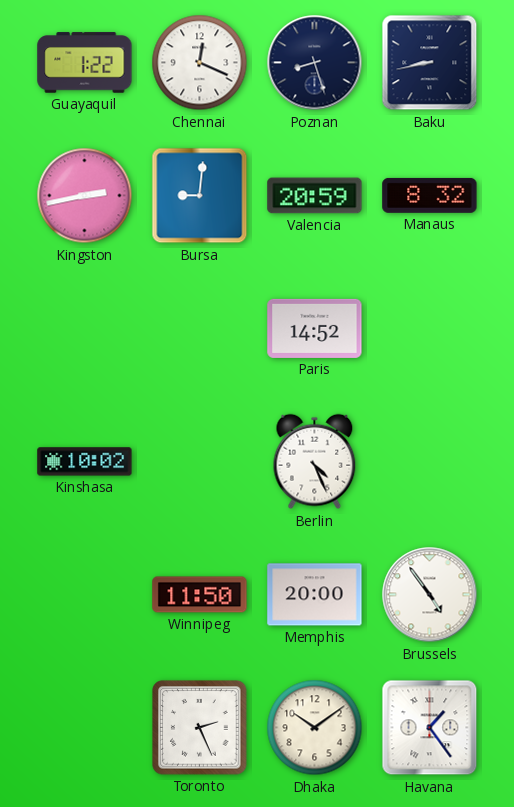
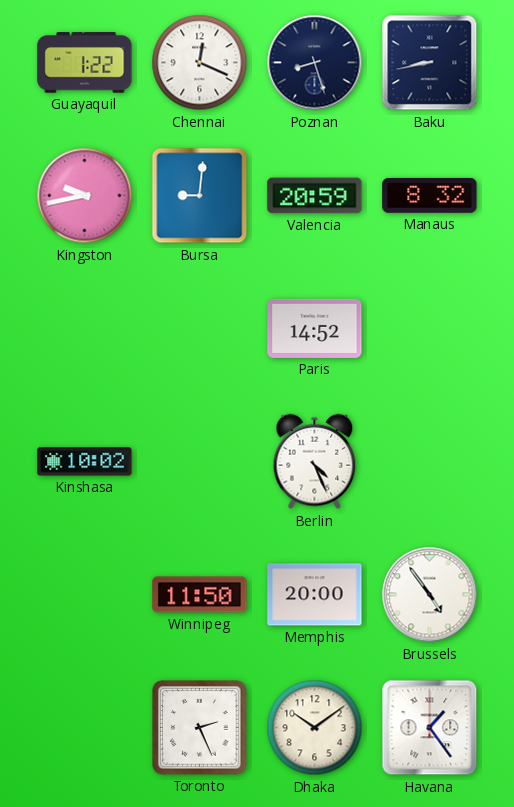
Kingston: 2:43 -> 9:43
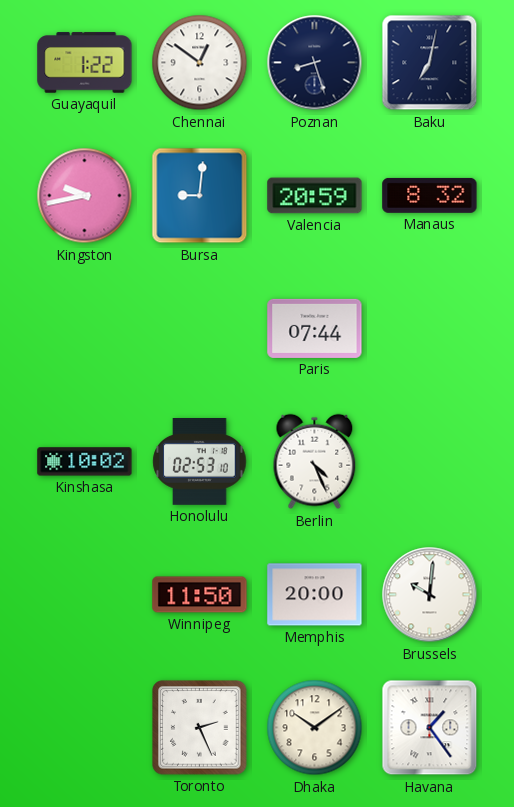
Chennai: 12:19 -> 12:51
Baku: 8:43 -> 7:02
Paris: 14:52 -> 07:44
Honolulu: none -> 02:53
Brussels: 4:54 -> 10:01
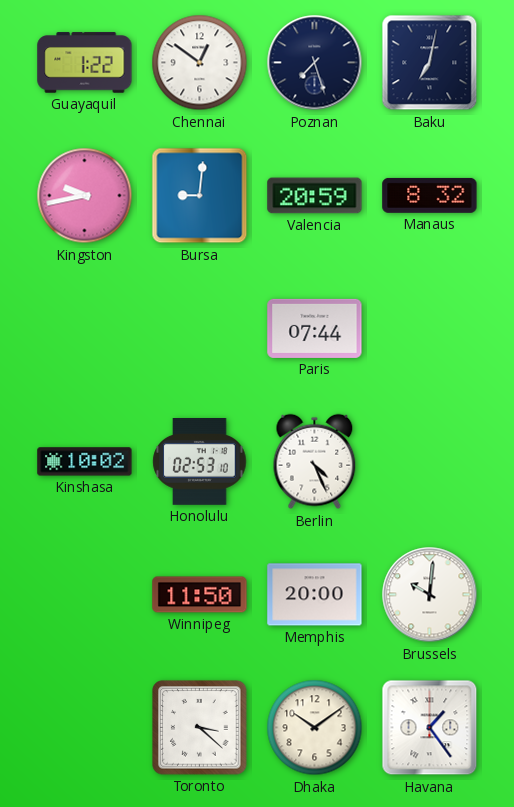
Poznan: 8:27 -> 7:27
Toronto: 2:26 -> 3:22
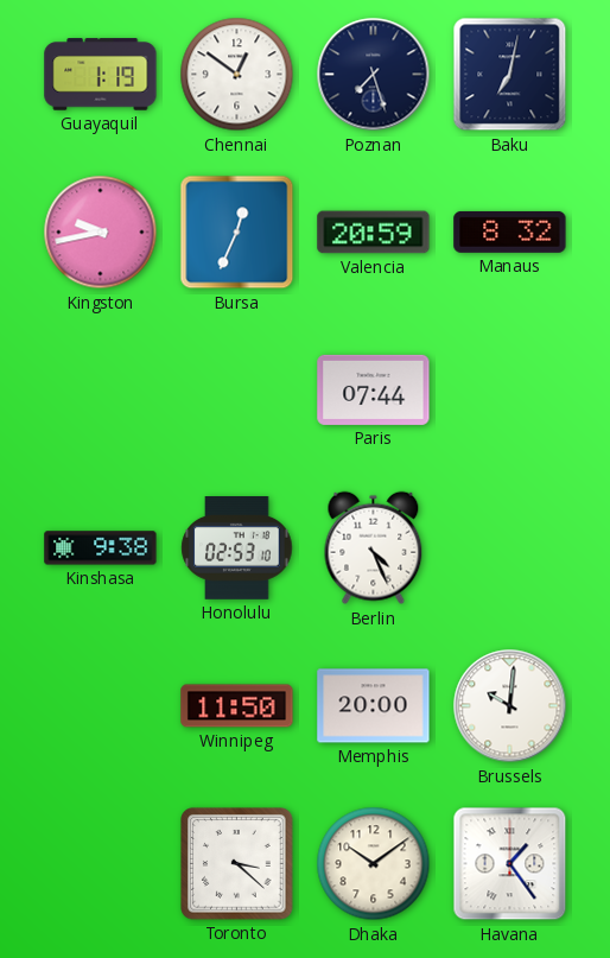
Guayaquil: 1:22 -> 1:19
Bursa: 9:01 -> 12:34
Kinshasa: 10:02 -> 9:38
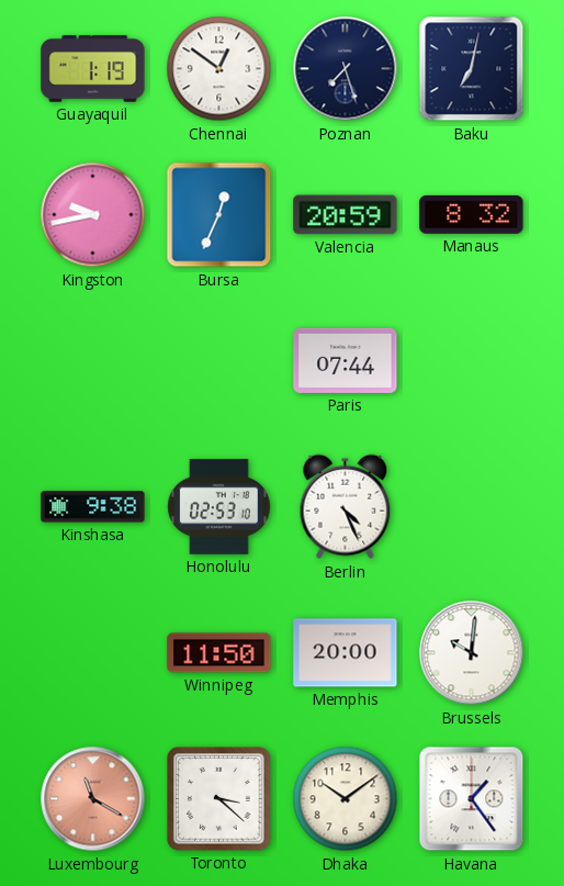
Luxembourg: none -> 11:20
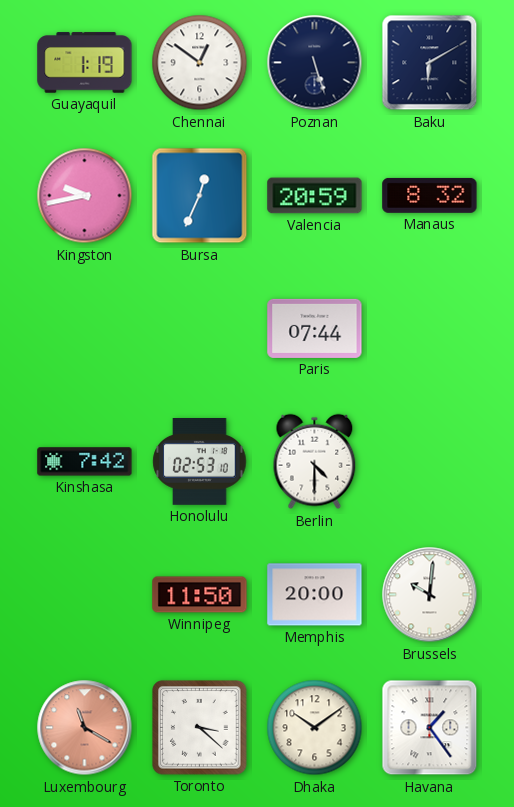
Poznan: 7:27 -> 5:27
Baku: 7:02 -> 6:10
Kinshasa: 9:38 -> 7:42
Berlin: 4:26 -> 4:30
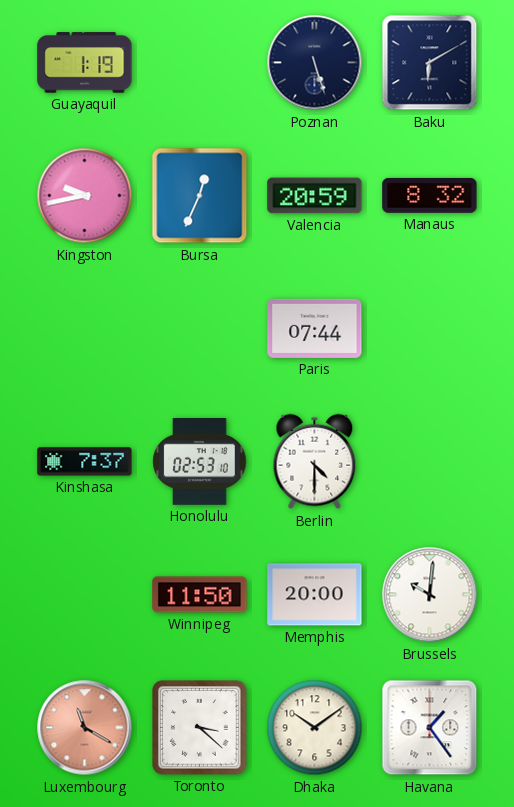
Chennai: 12:51 -> none
Kinshasa: 7:42 -> 7:37
